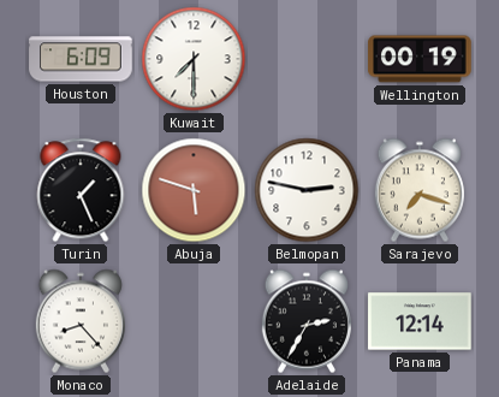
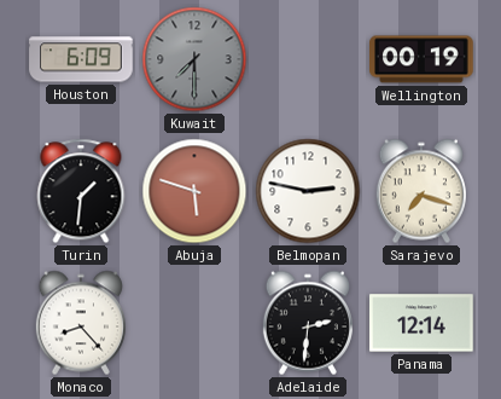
Kuwait dial: white -> grey
Turin: 1:26 -> 1:31
Adelaide: 2:35 -> 2:31
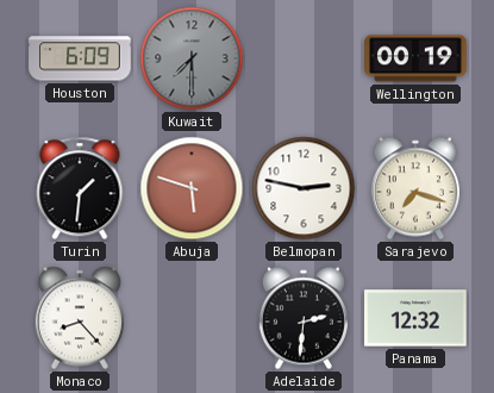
Panama: 12:14 -> 12:32
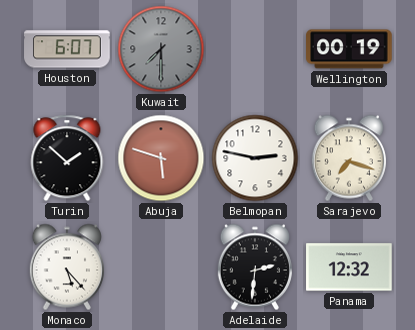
Houston: 6:09 -> 6:07
Turin: 1:31 -> 1:52
Monaco: 8:23 -> 5:23
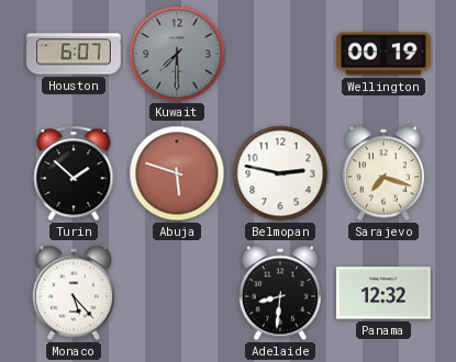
Adelaide: 2:31 -> 8:31
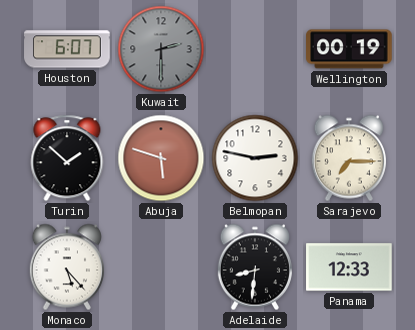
Kuwait: 7:30 -> 2:30
Sarajevo: 7:18 -> 7:15
Panama: 12:32 -> 12:33
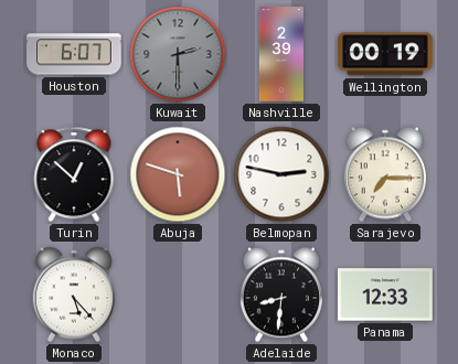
Nashville: none -> 2:39
Turin: 1:52 -> 12:52
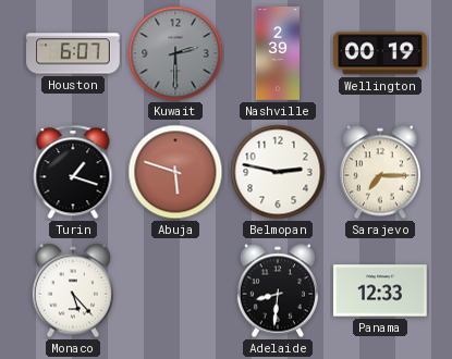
Turin: 12:52 -> 1:18
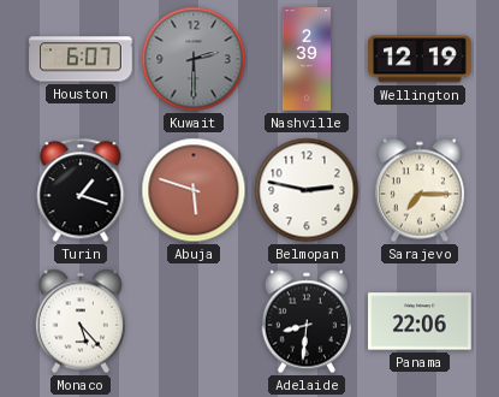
Wellington: 00:19 -> 12:19
Panama: 12:33 -> 22:06
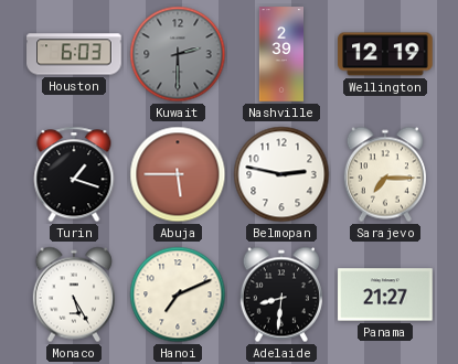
Houston: 6:07 -> 6:03
Abuja: 5:48 -> 5:45
Monaco: 5:23 -> 5:25
Hanoi: none -> 7:11
Panama: 22:06 -> 21:27
